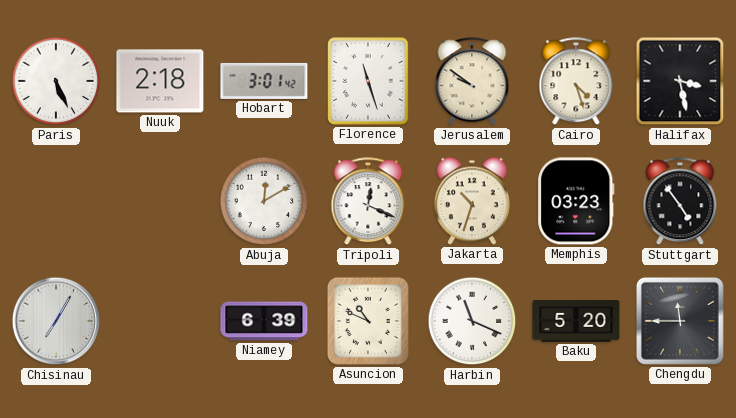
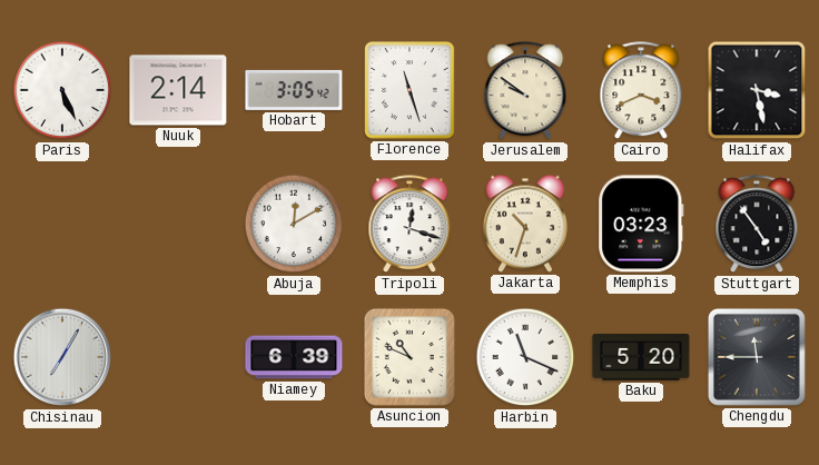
Nuuk: 2:18 -> 2:14
Hobart: 3:01 -> 3:05
Cairo: 4:27 -> 3:41
Tripoli: 12:19 -> 12:18
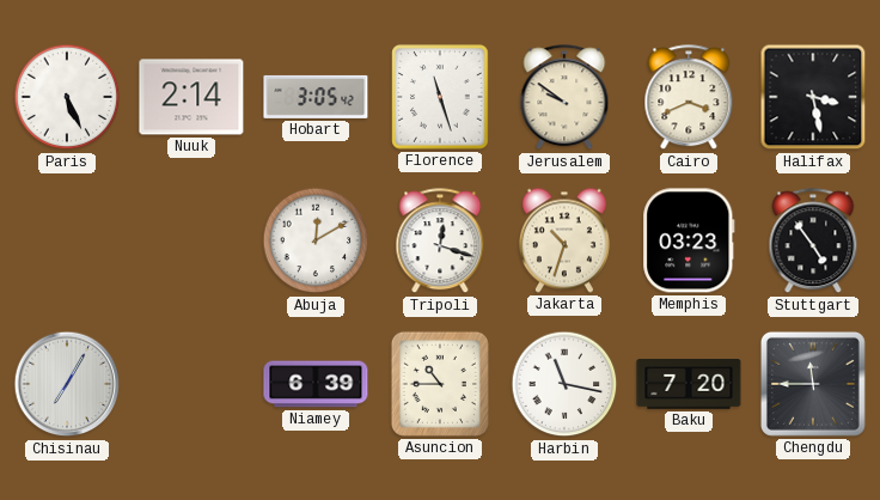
Asuncion: 10:49 -> 10:45
Harbin: 11:19 -> 11:17
Baku: 5:20 -> 7:20
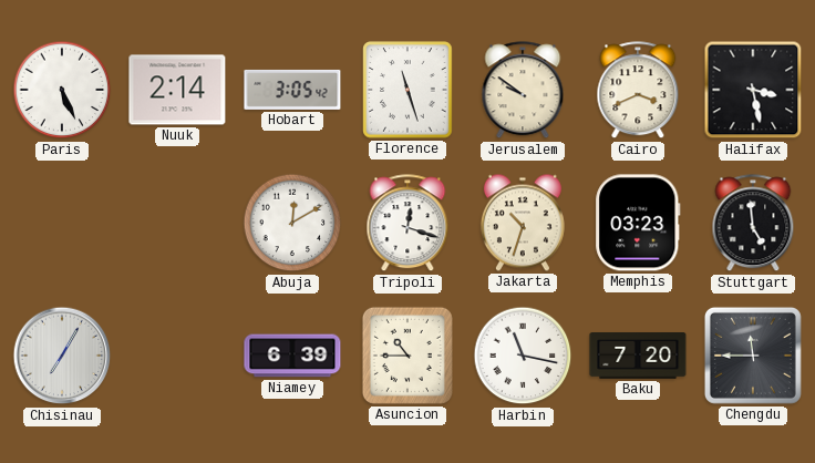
Stuttgart: 4:54 -> 4:59
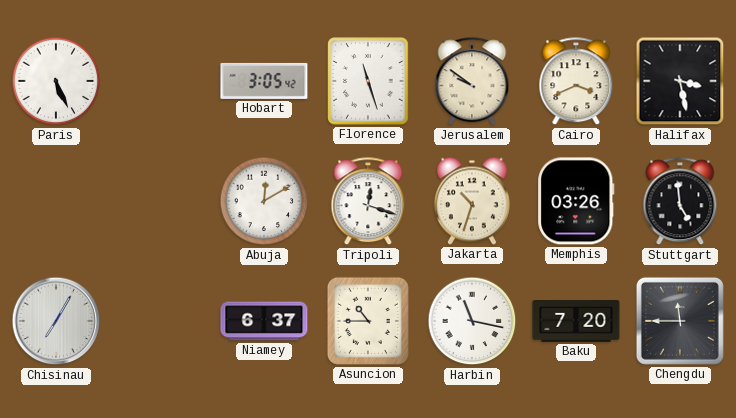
Nuuk: 2:14 -> none
Memphis: 03:23 -> 03:26
Niamey: 6:39 -> 6:37
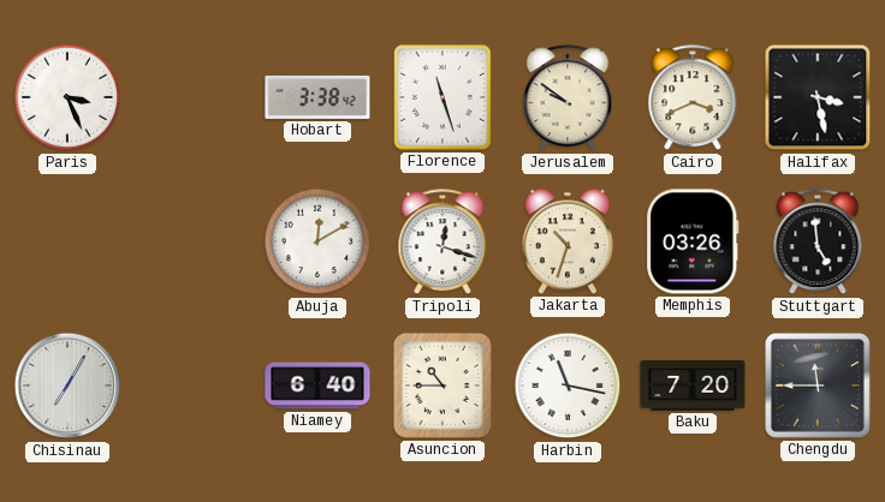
Paris: 5:26 -> 3:26
Hobart: 3:05 -> 3:38
Niamey: 6:37 -> 6:40
